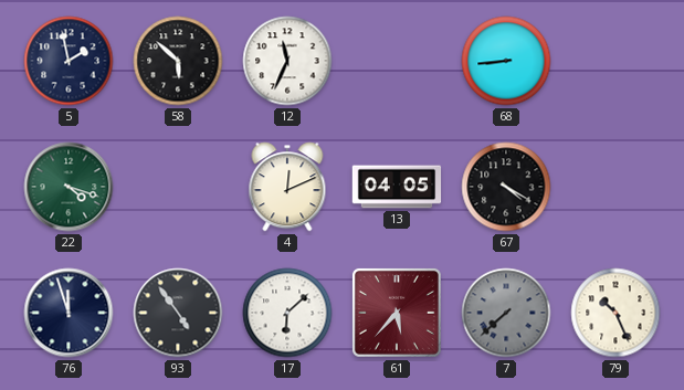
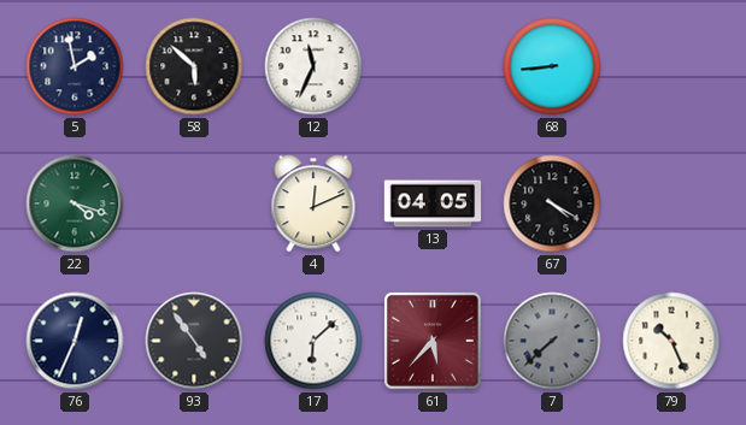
76: 11:57 -> 12:34
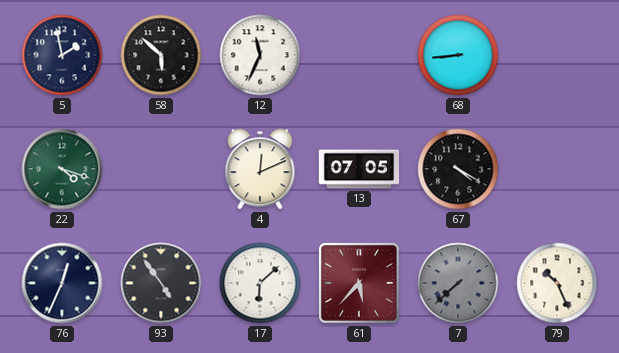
13: 04:05 -> 07:05
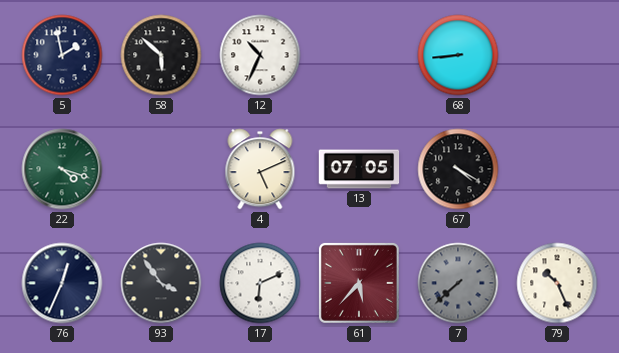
12: 11:34 -> 10:34
4: 12:11 -> 5:11
93: 4:54 -> 3:54
17: 6:08 -> 6:11
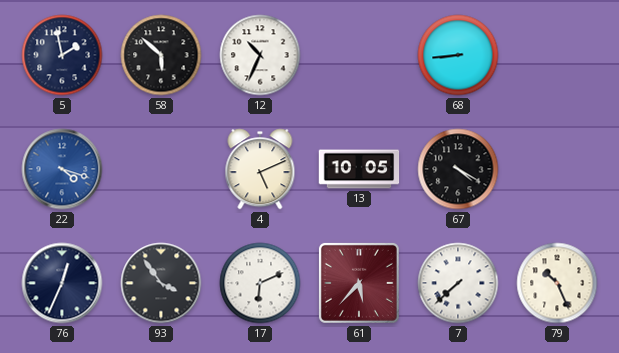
22 dial: green -> blue
13: 07:05 -> 10:05
7 dial: grey -> white
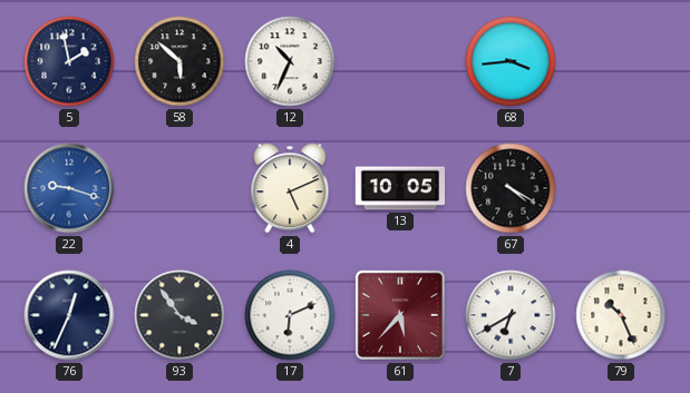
68: 8:44 -> 3:44
22: 4:18 -> 9:18
7: 7:38 -> 6:40
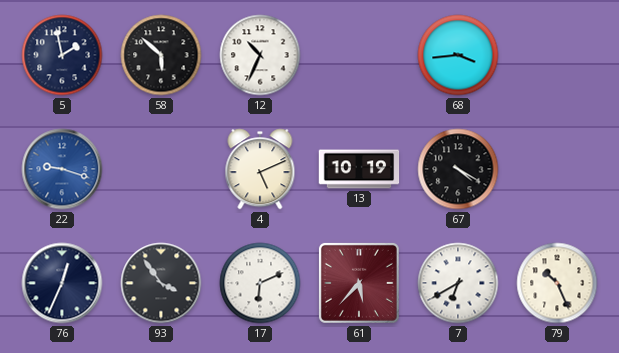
13: 10:05 -> 10:19
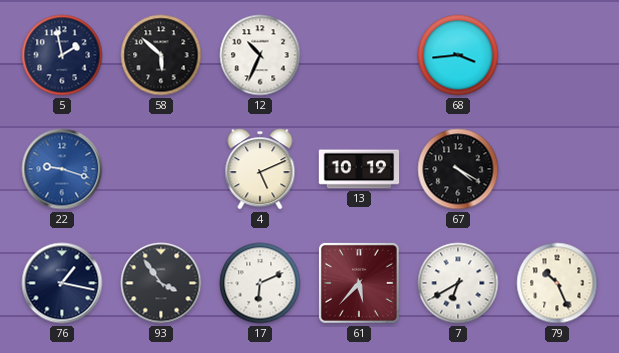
76: 12:34 -> 1:17
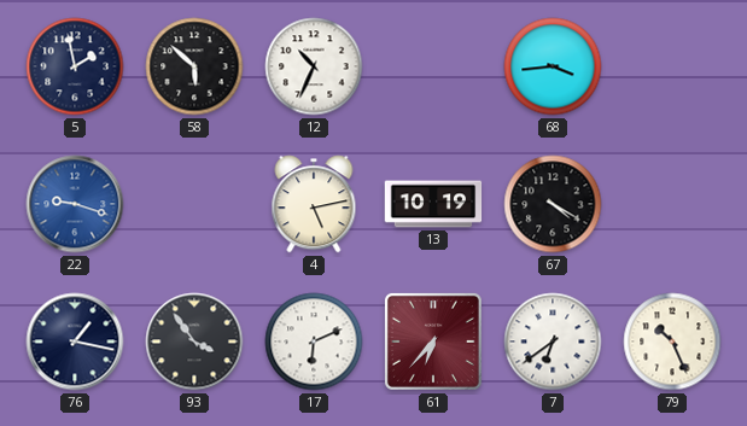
4: 5:11 -> 5:13
61: 5:37 -> 6:37
7: 6:40 -> 6:39
